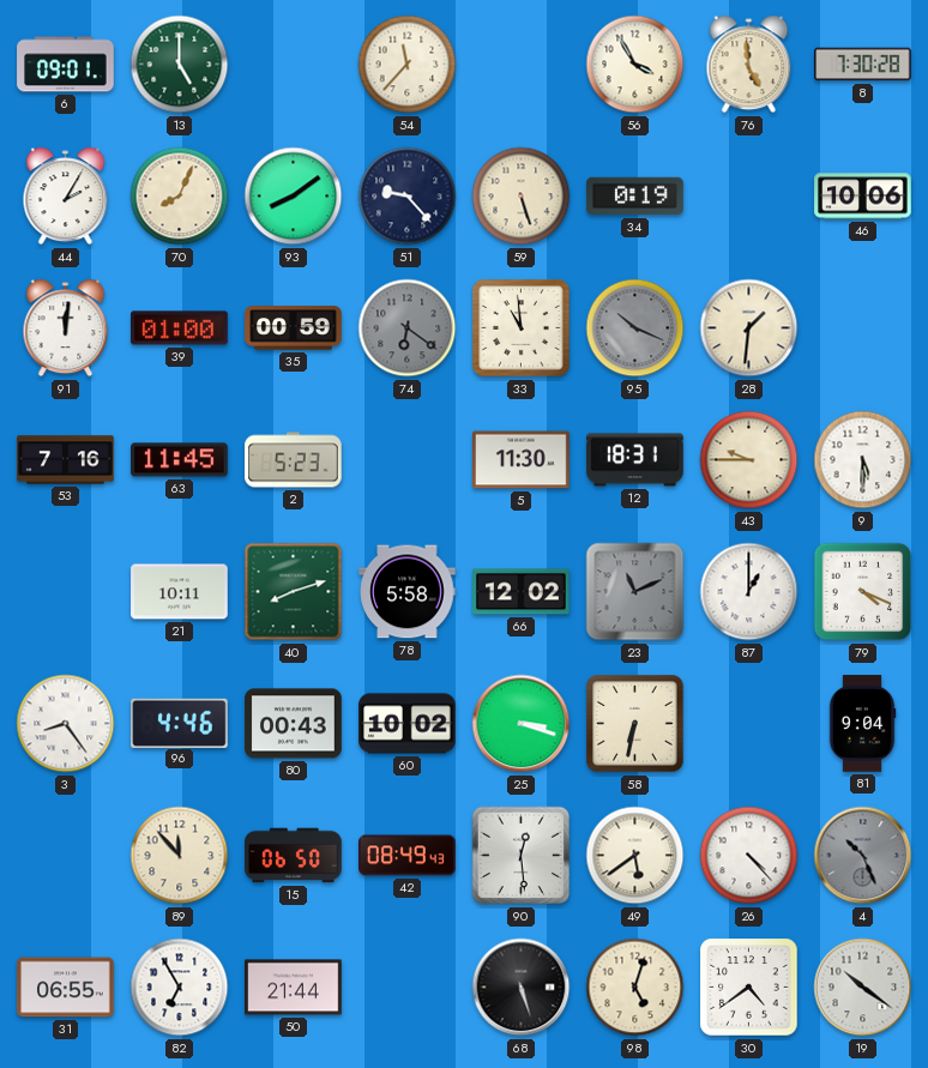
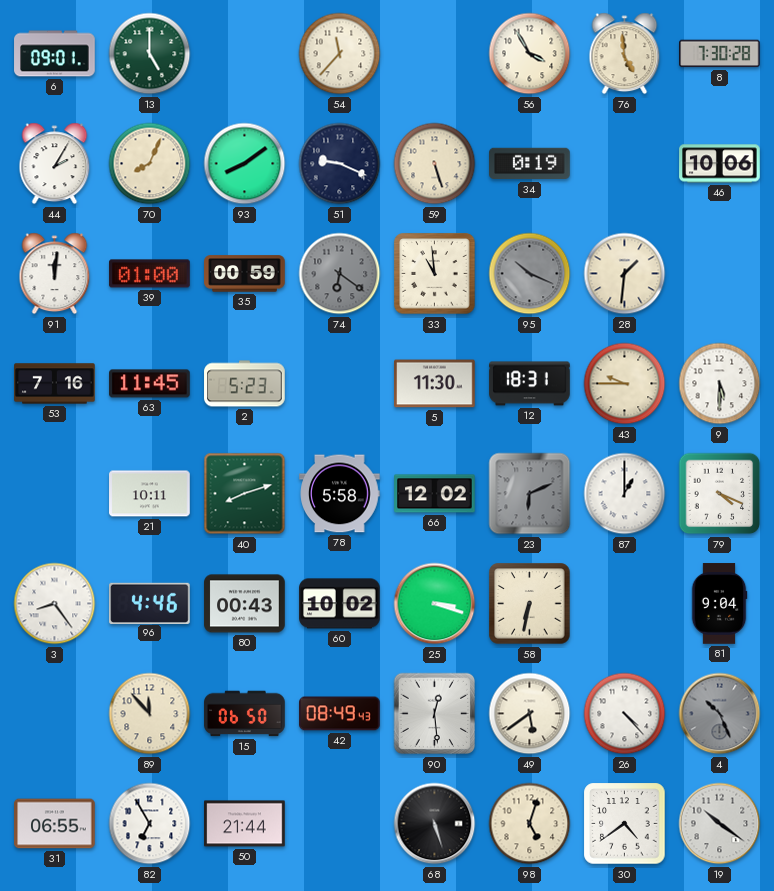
51: 9:23 -> 9:19
23: 11:11 -> 6:11
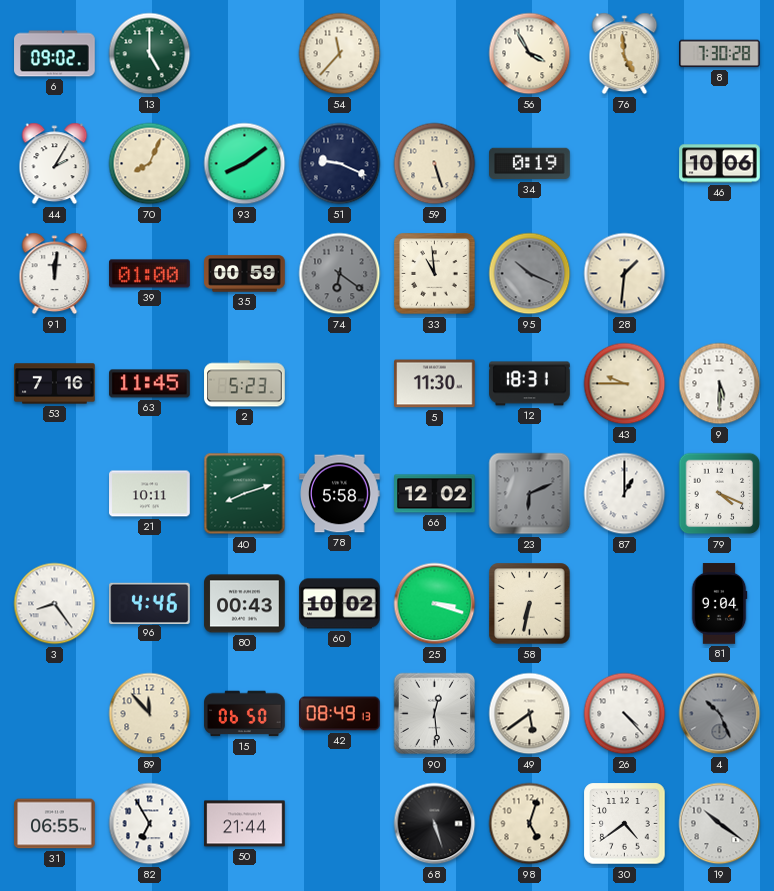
6: 09:01 -> 09:02
42: 08:49:43 -> 08:49:13
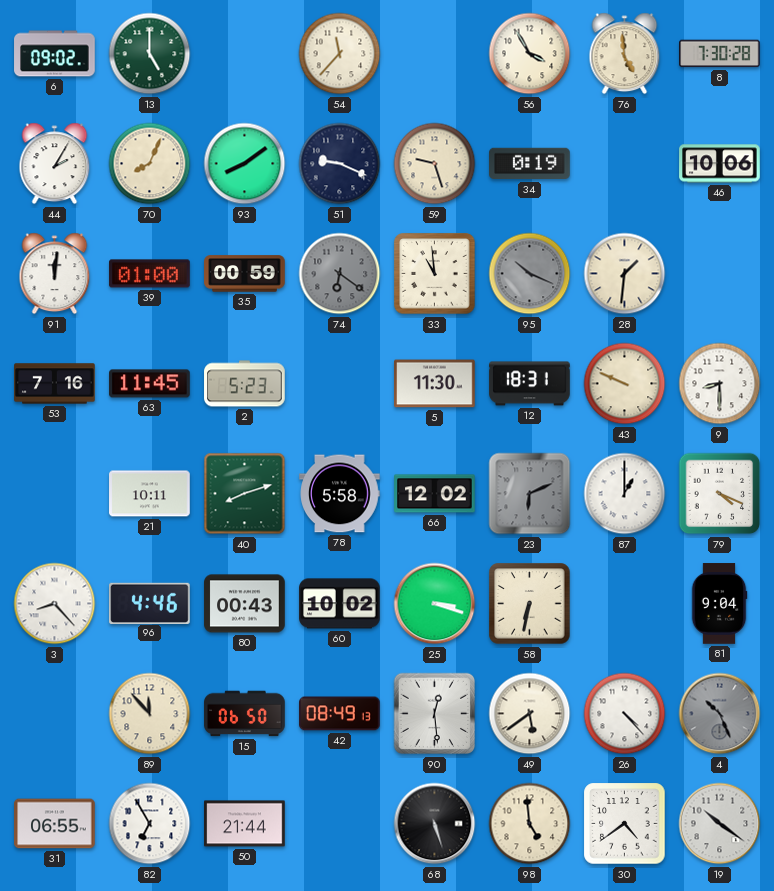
59: 5:27 -> 9:27
43: 9:45 -> 9:49
9: 5:30 -> 8:30
3: 8:24 -> 8:23
98: 5:03 -> 4:59
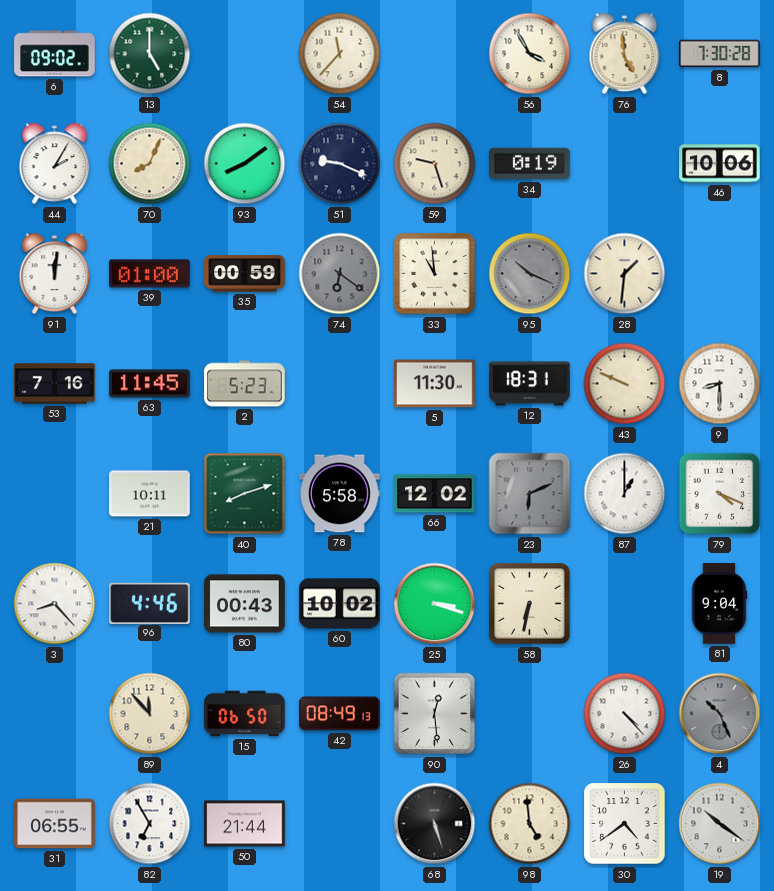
49: 5:39 -> none
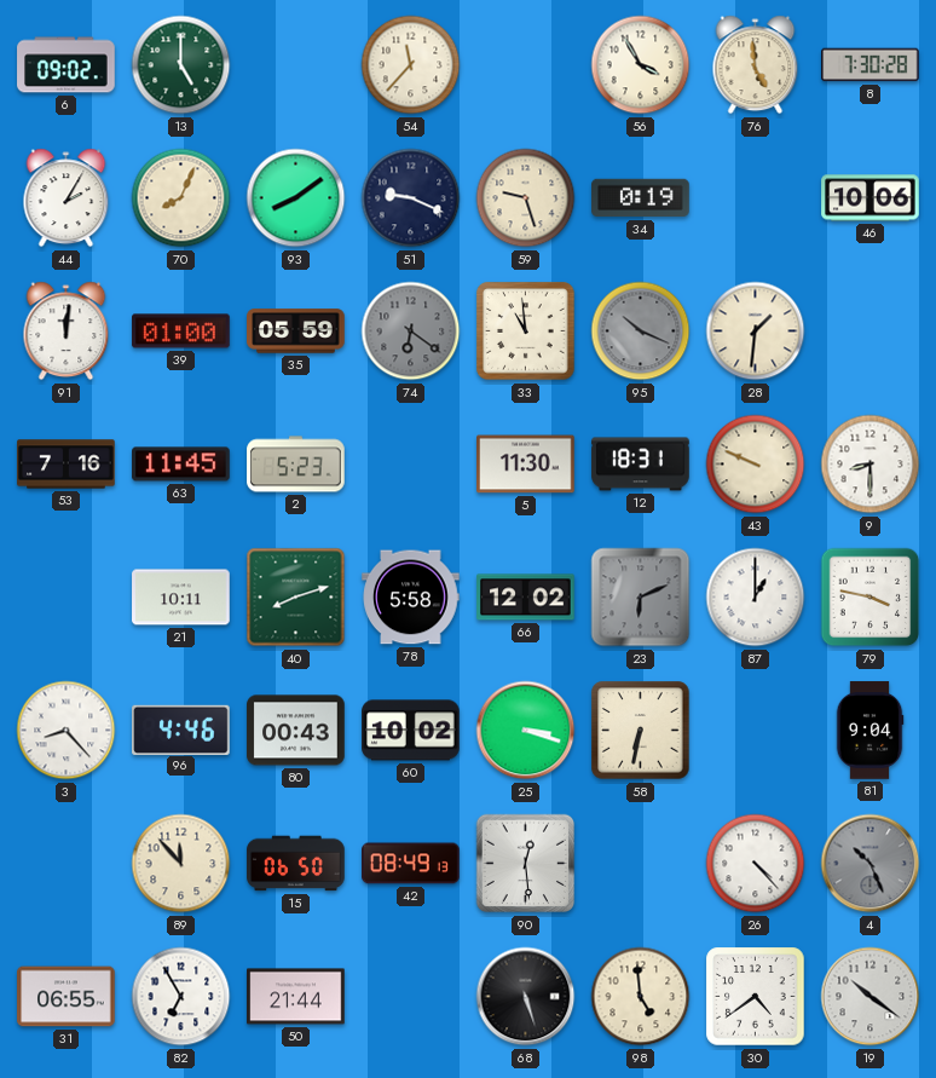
35: 00:59 -> 05:59
79: 4:19 -> 3:47
